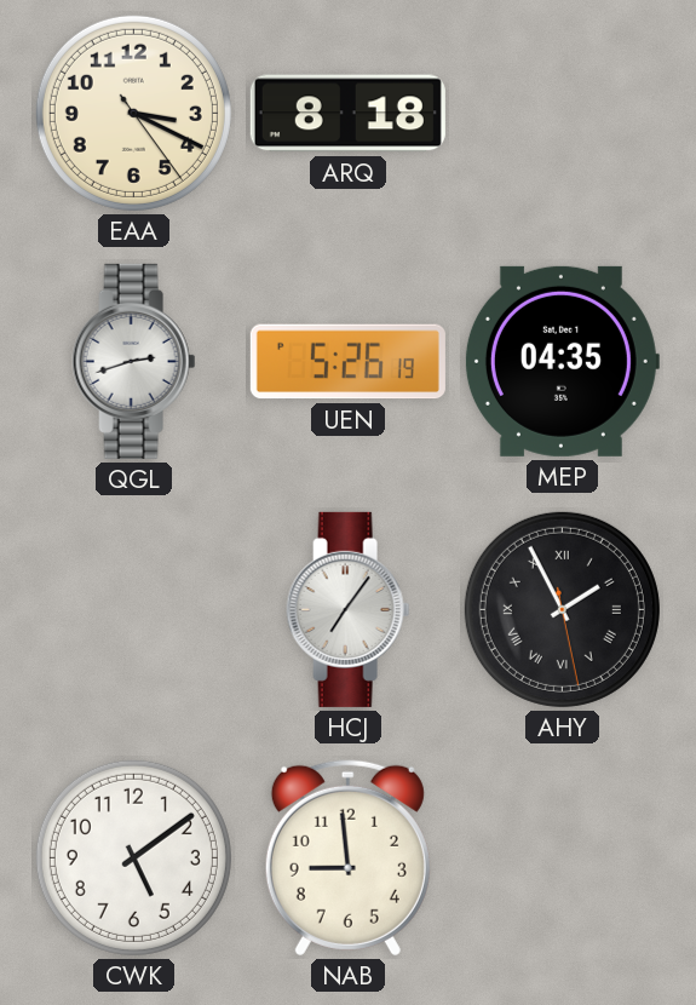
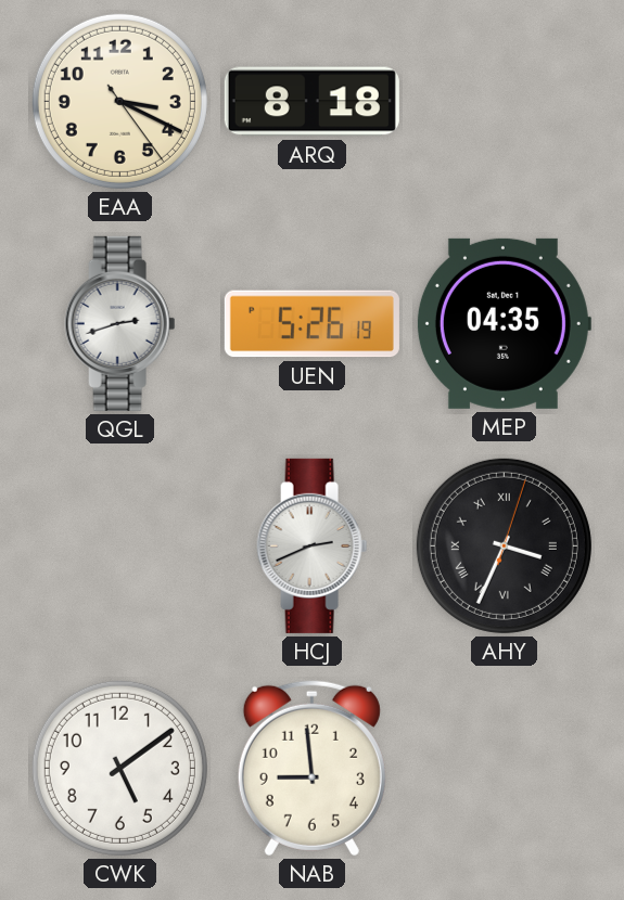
HCJ: 7:06 -> 2:41
AHY: 1:55 -> 3:34
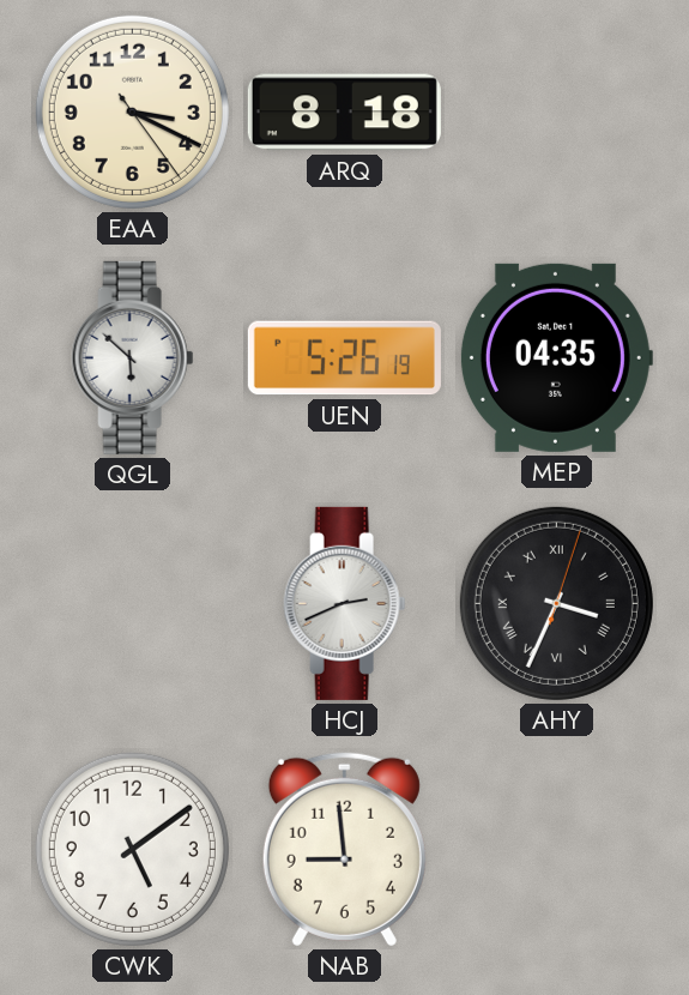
QGL: 2:42 -> 5:52
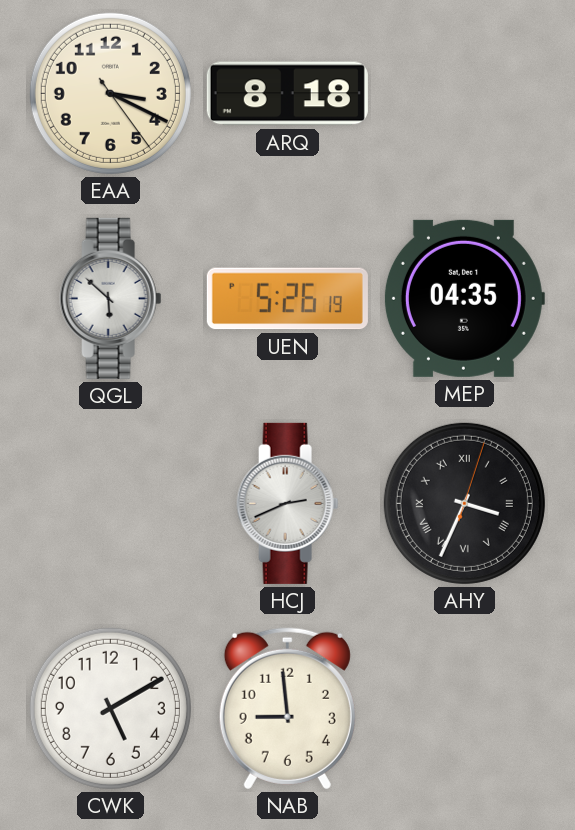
CWK: 5:09 -> 5:10
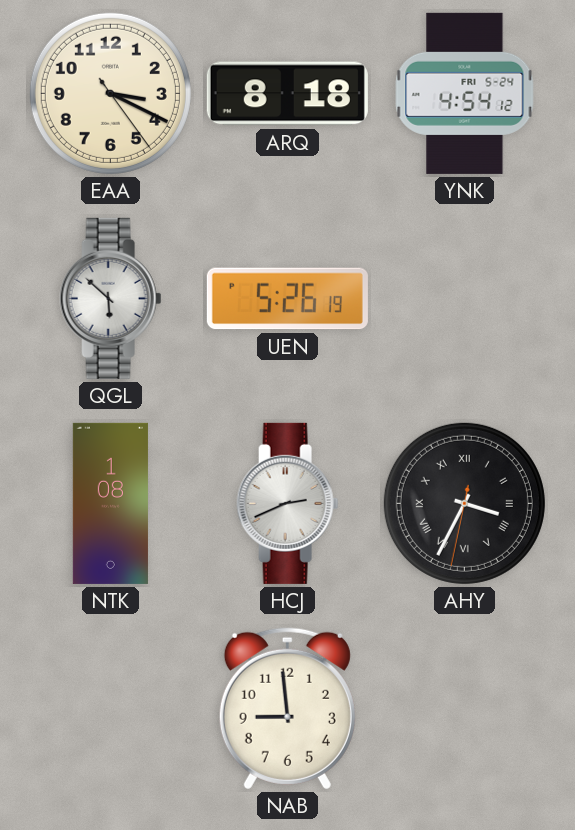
YNK: none -> 4:54
MEP: 04:35 -> none
NTK: none -> 1:08
AHY: 3:34:03 -> 3:34:32
CWK: 5:10 -> none
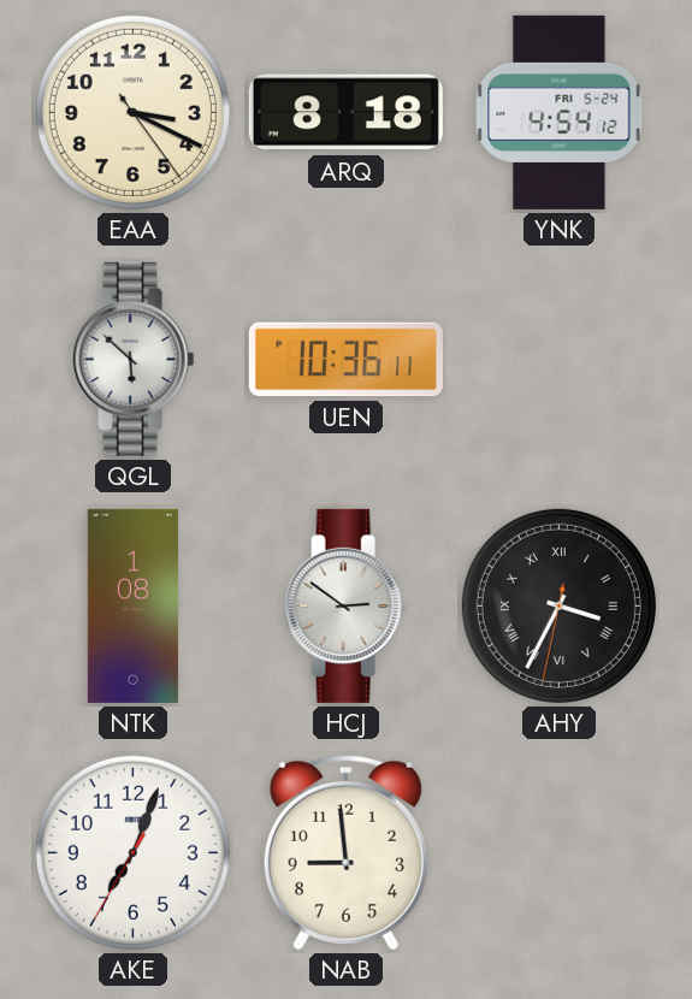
UEN: 5:26 -> 10:36
HCJ: 2:41 -> 2:51
AKE: none -> 7:03
